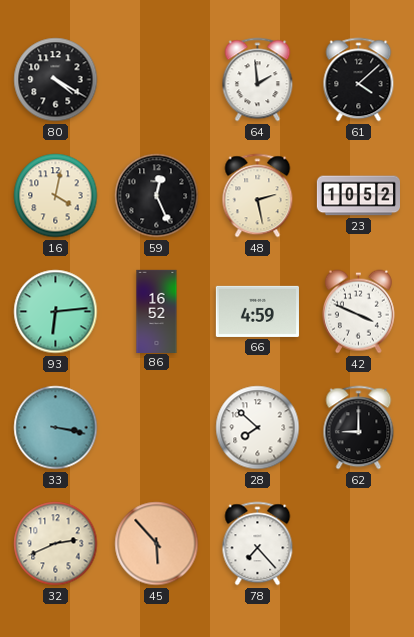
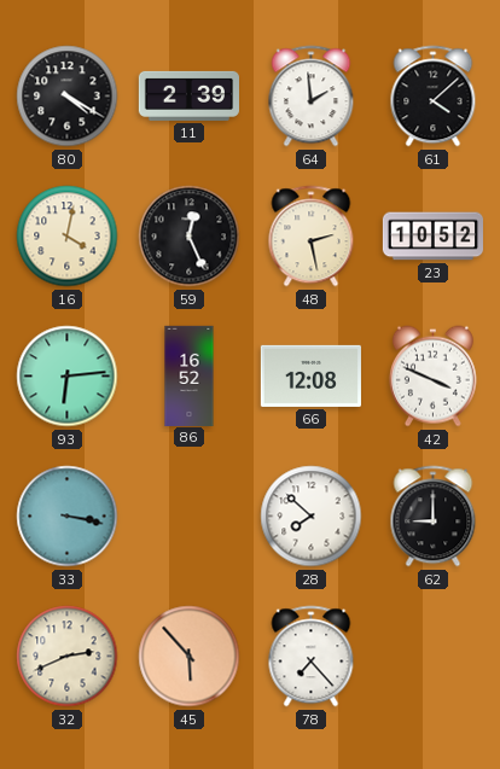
11: none -> 2:39
66: 4:59 -> 12:08
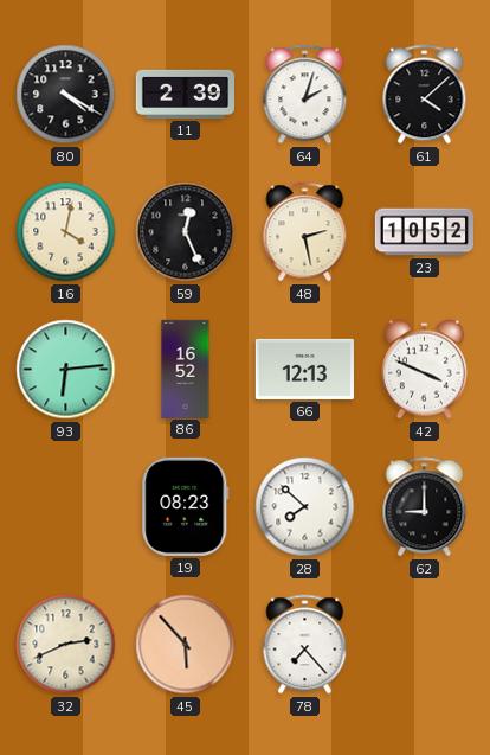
64: 1:59 -> 2:03
66: 12:08 -> 12:13
33: 3:17 -> none
19: none -> 08:23
